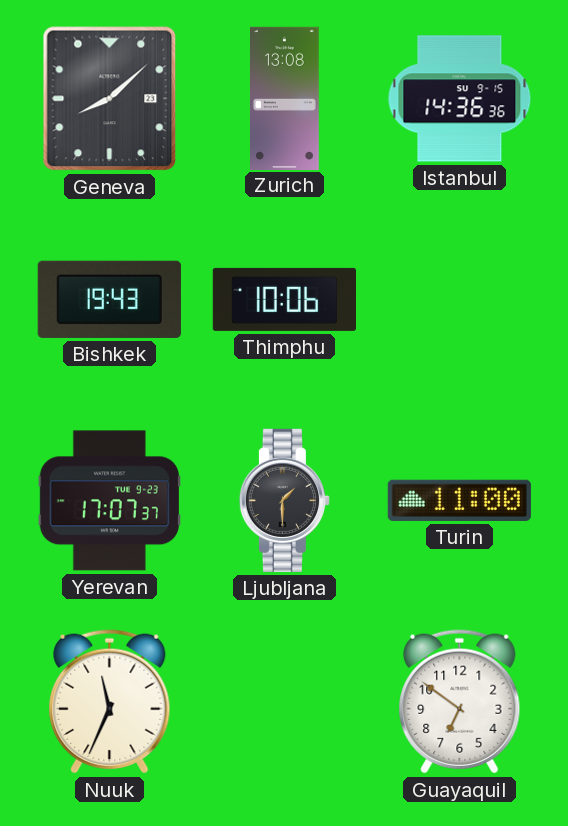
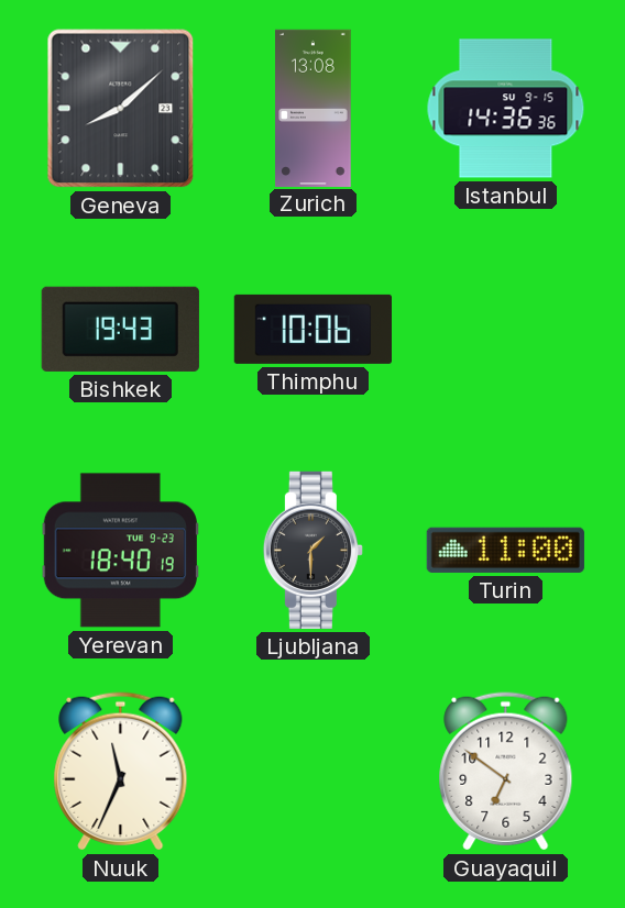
Yerevan: 17:07 -> 18:40
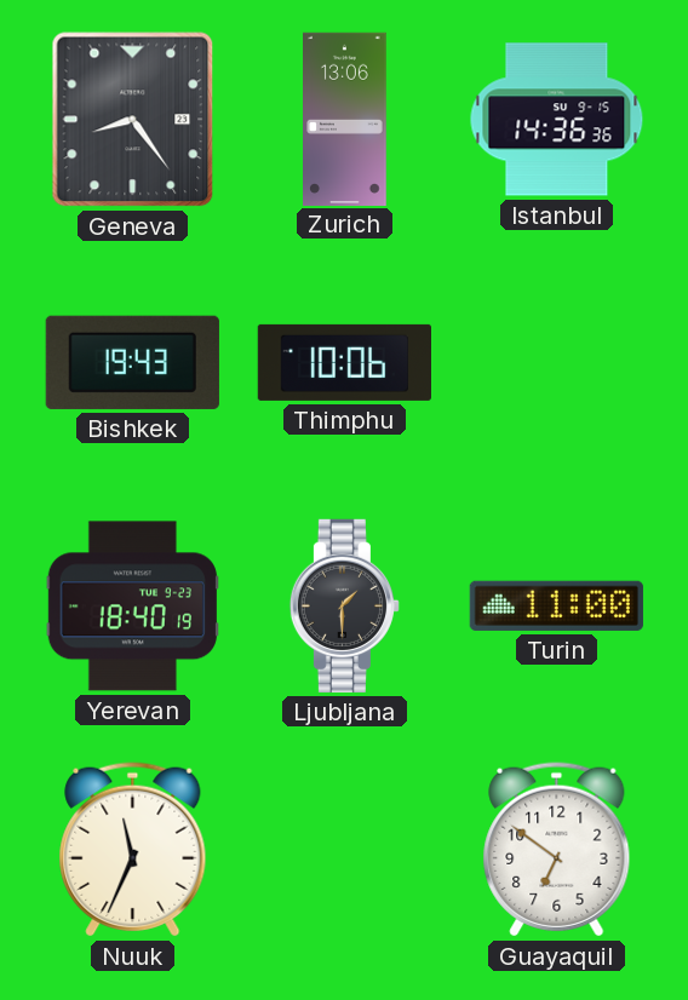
Geneva: 8:08 -> 8:24
Zurich: 13:08 -> 13:06
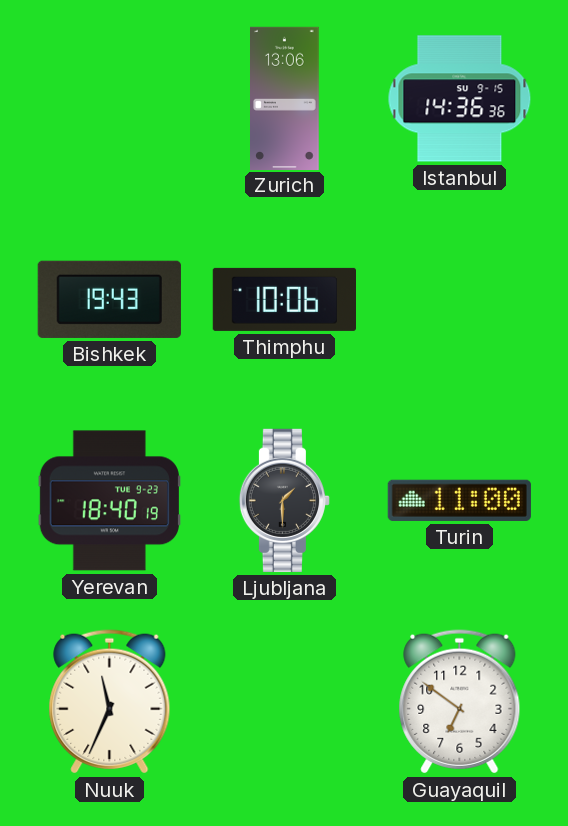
Geneva: 8:24 -> none
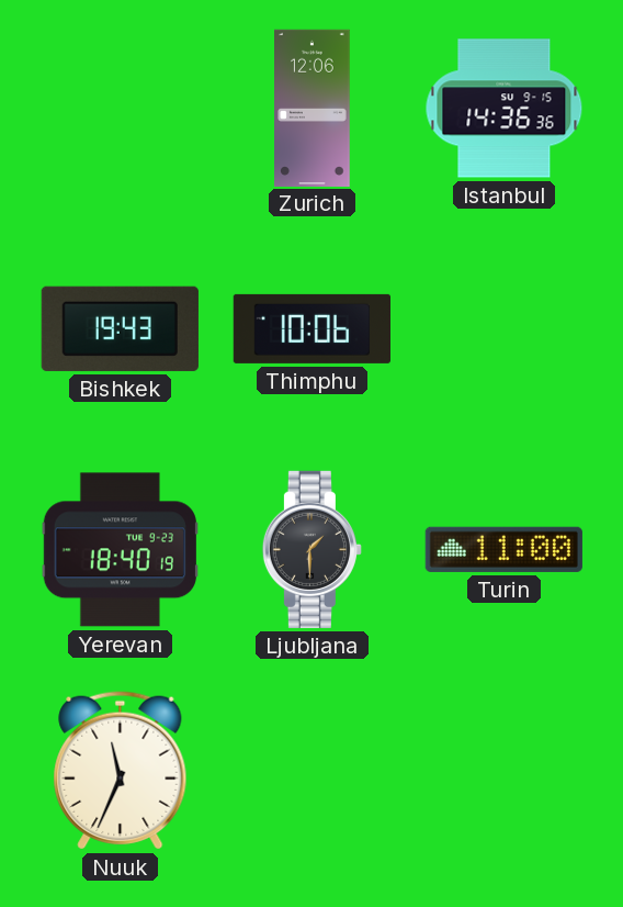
Zurich: 13:06 -> 12:06
Guayaquil: 6:51 -> none
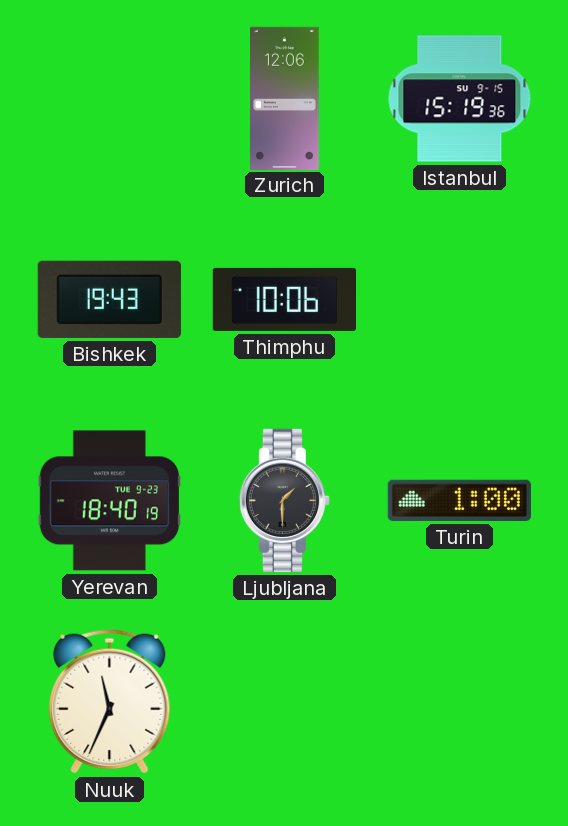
Istanbul: 14:36 -> 15:19
Turin: 11:00 -> 1:00
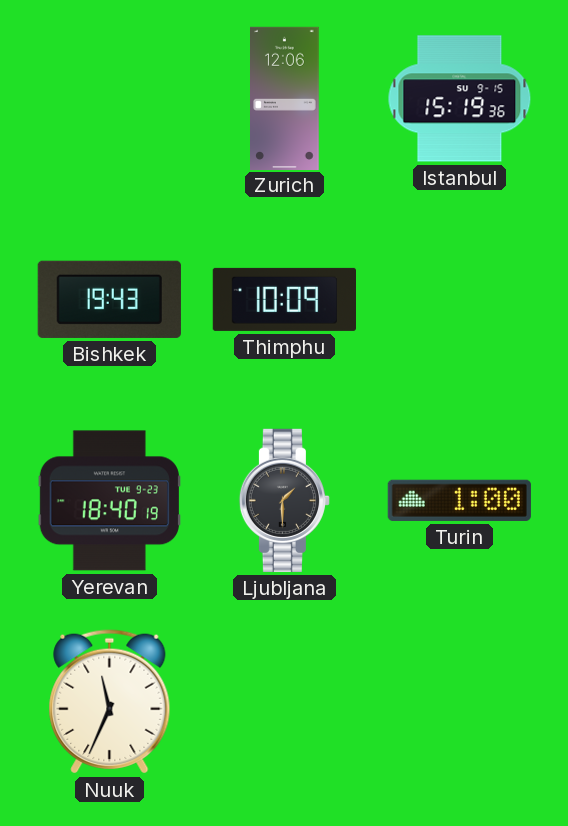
Thimphu: 10:06 -> 10:09
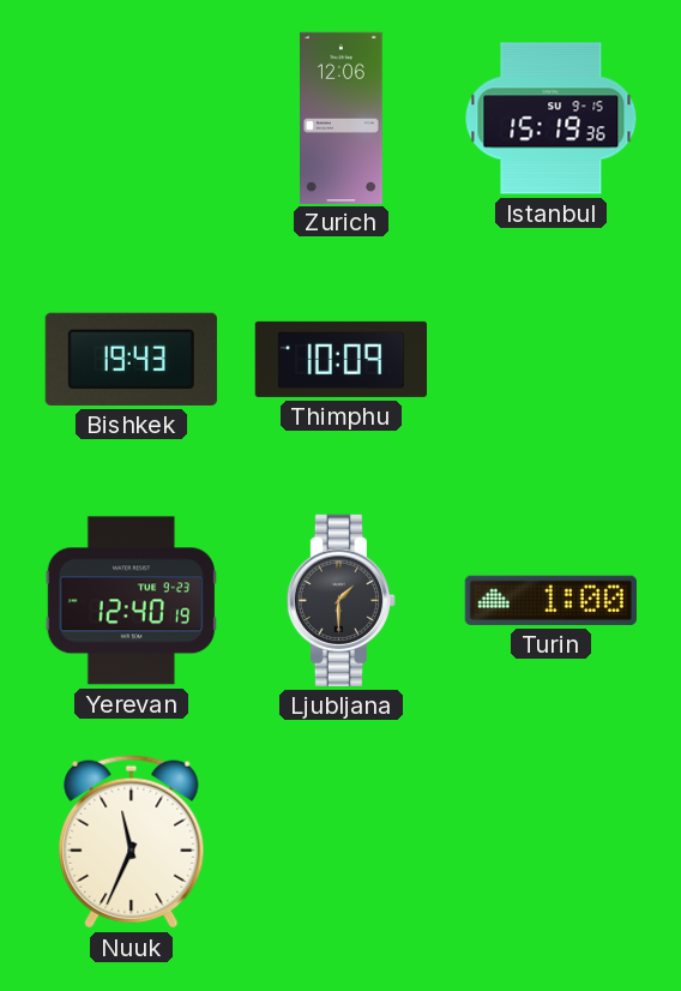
Yerevan: 18:40 -> 12:40
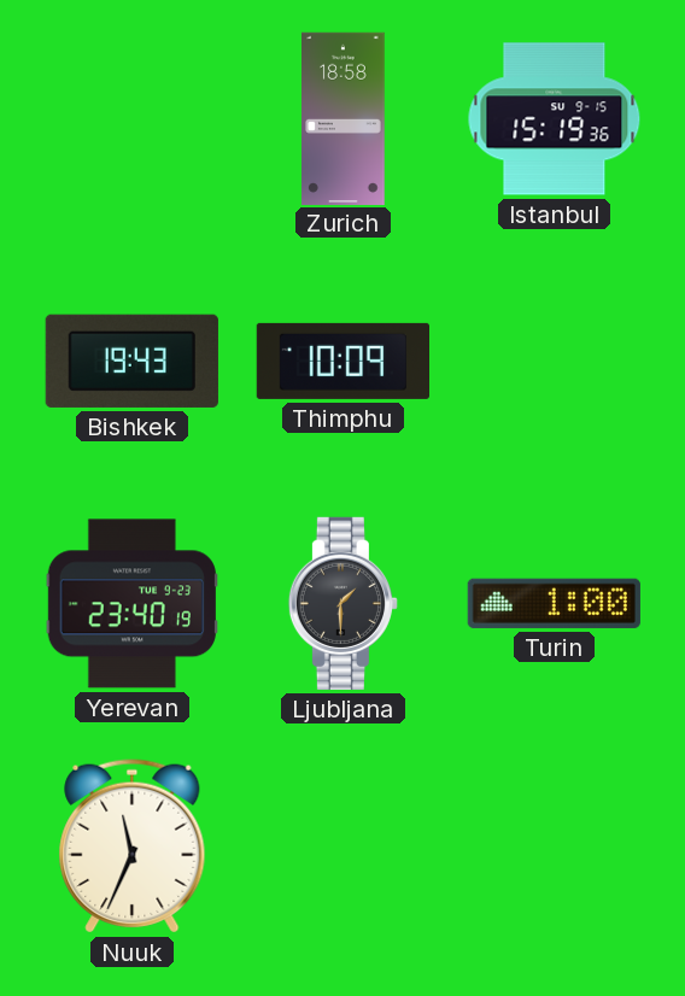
Zurich: 12:06 -> 18:58
Yerevan: 12:40 -> 23:40
